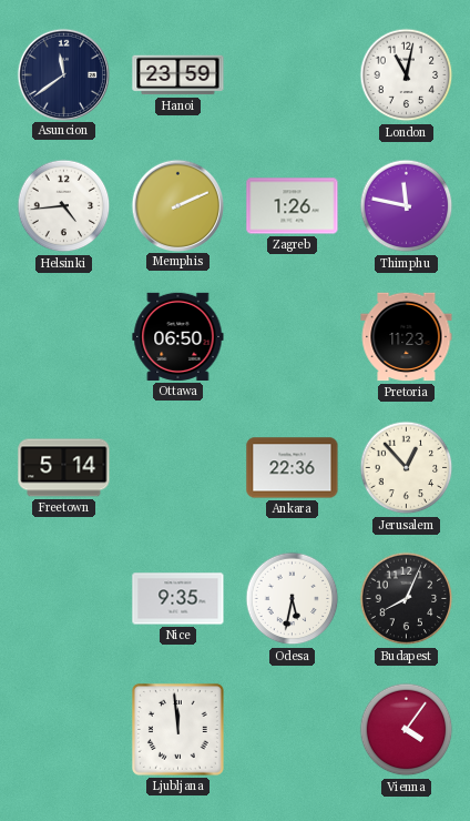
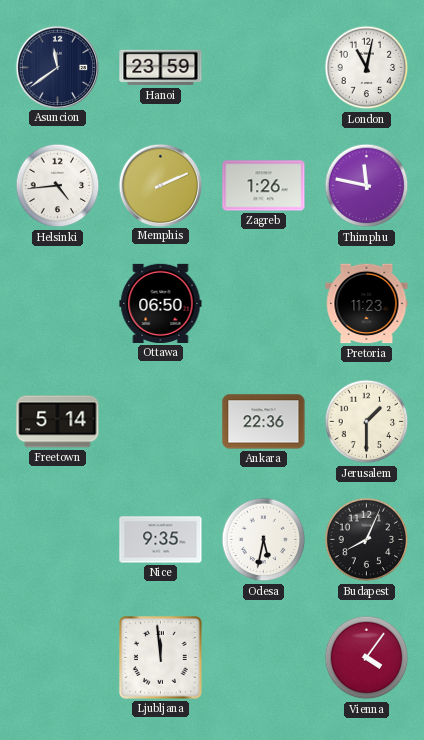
Jerusalem: 12:53 -> 1:30
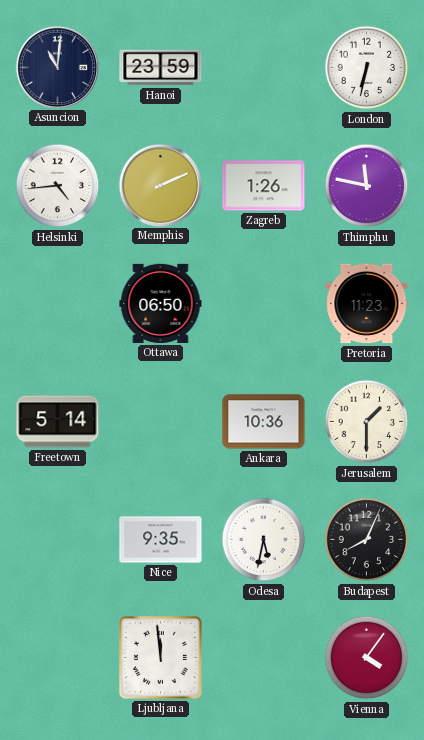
Asuncion: 11:39 -> 11:01
London: 11:02 -> 6:32
Ankara: 22:36 -> 10:36
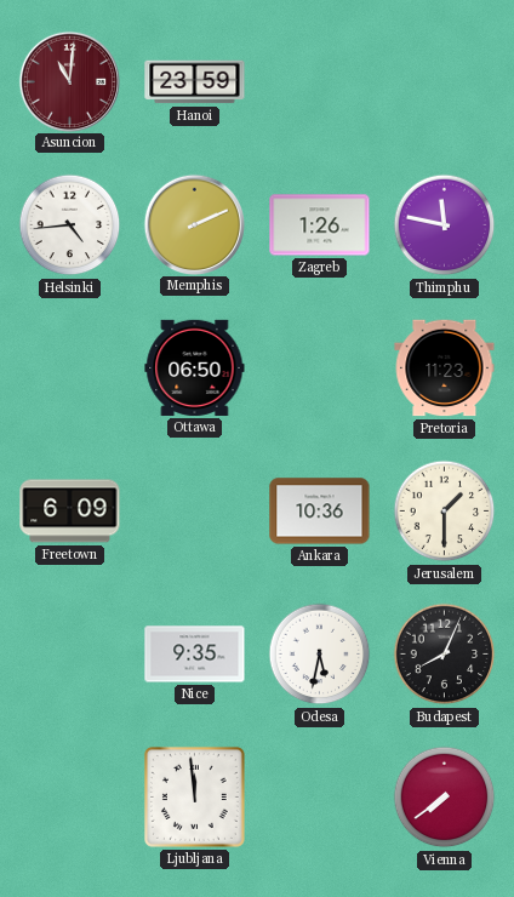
Asuncion dial: navy -> burgundy
London: 6:32 -> none
Freetown: 5:14 -> 6:09
Vienna: 4:06 -> 7:39
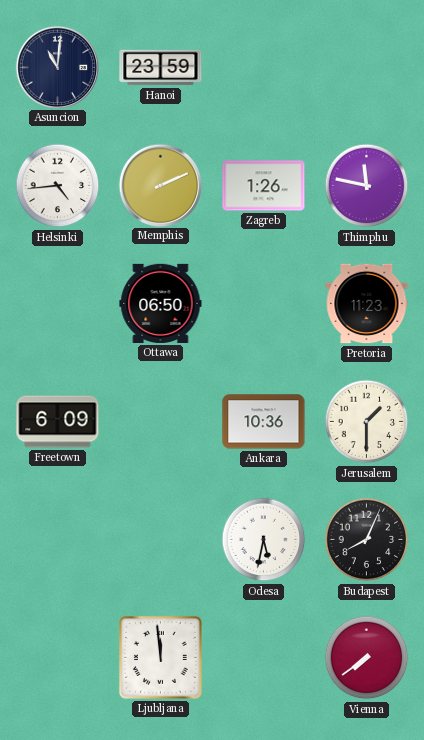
Asuncion dial: burgundy -> navy
Nice: 9:35 -> none
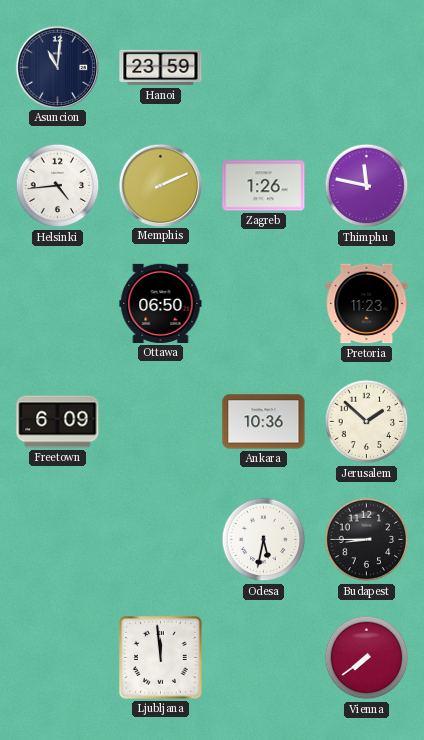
Jerusalem: 1:30 -> 1:52
Budapest: 8:04 -> 8:45
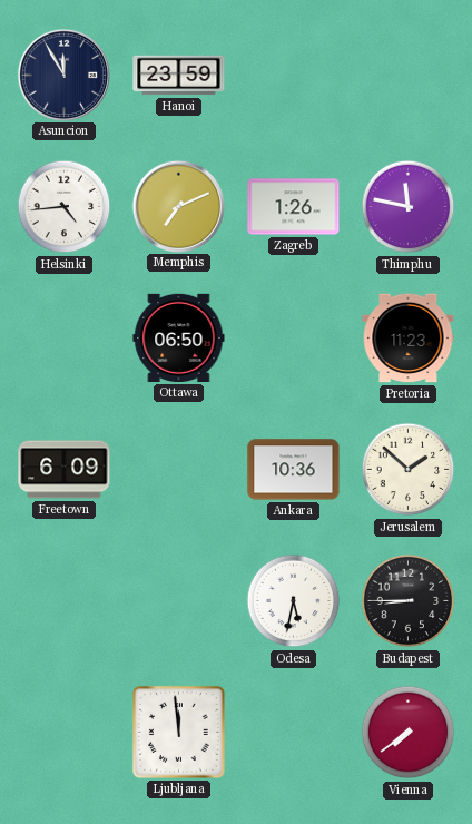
Asuncion: 11:01 -> 11:55
Memphis: 2:11 -> 7:11
